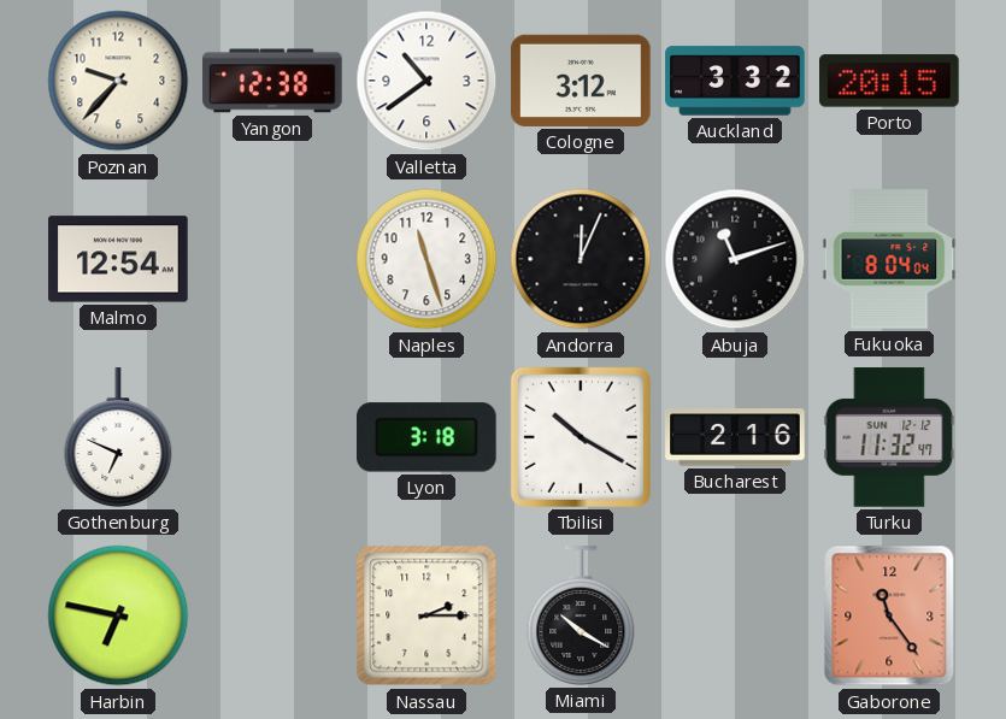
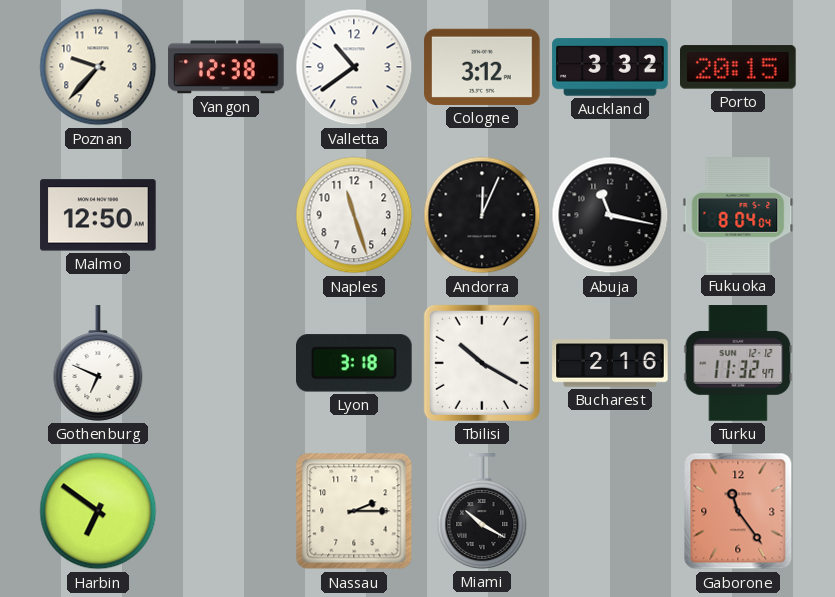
Malmo: 12:54 -> 12:50
Abuja: 11:12 -> 11:17
Harbin: 6:47 -> 6:51
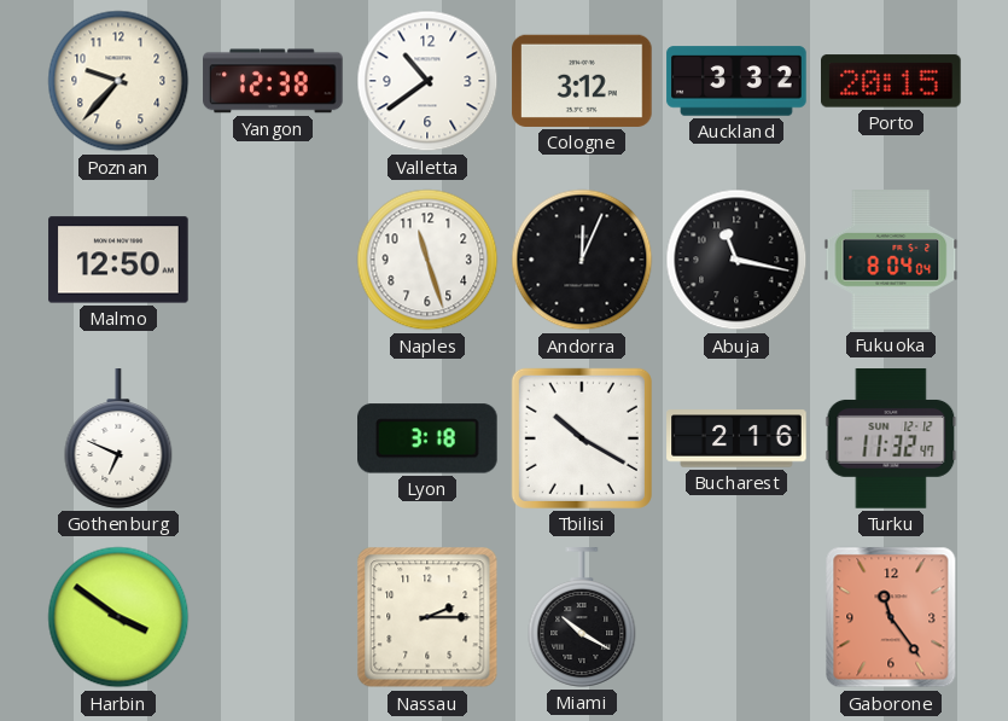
Harbin: 6:51 -> 3:51
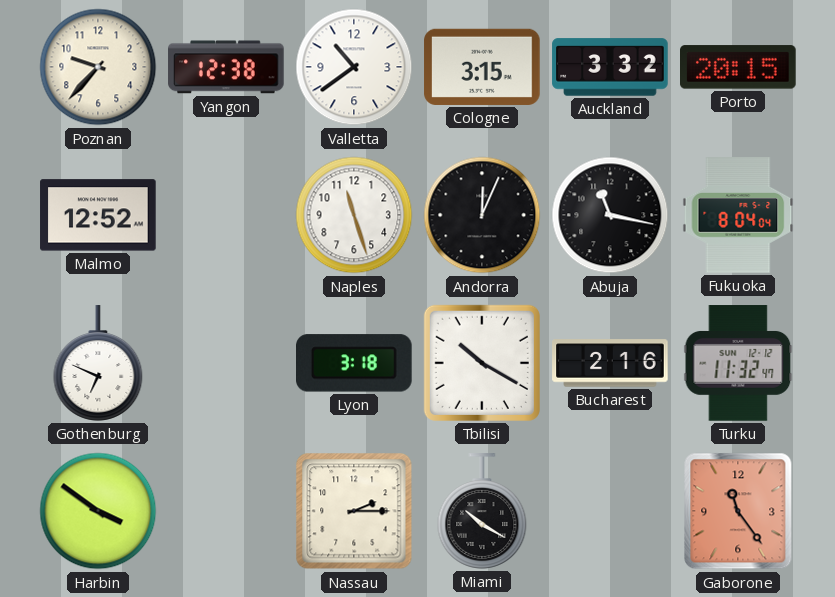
Cologne: 3:12 -> 3:15
Malmo: 12:50 -> 12:52
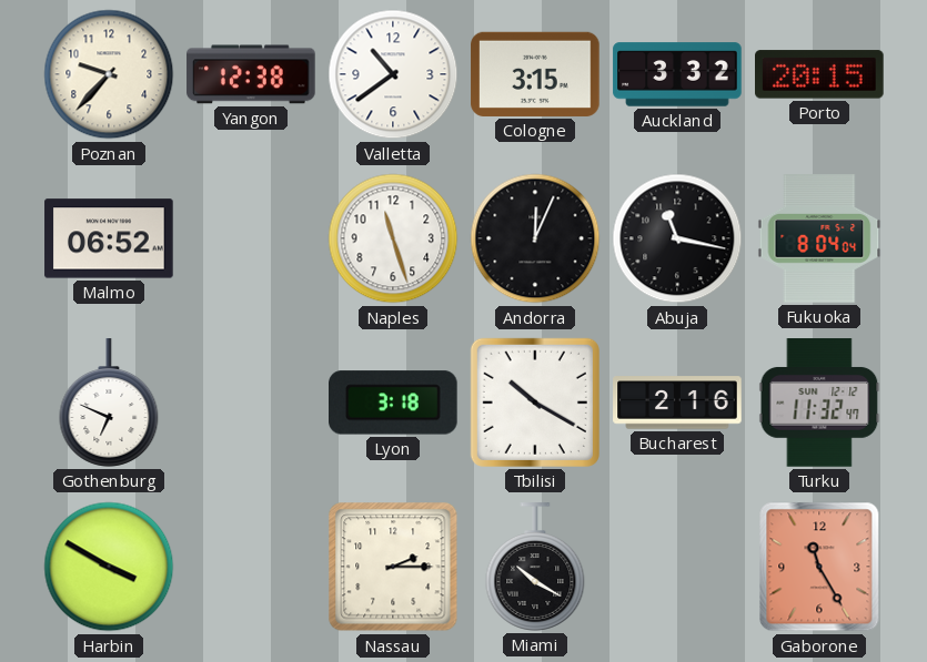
Malmo: 12:52 -> 06:52
Harbin: 3:51 -> 3:50
Gaborone: 11:24 -> 11:25
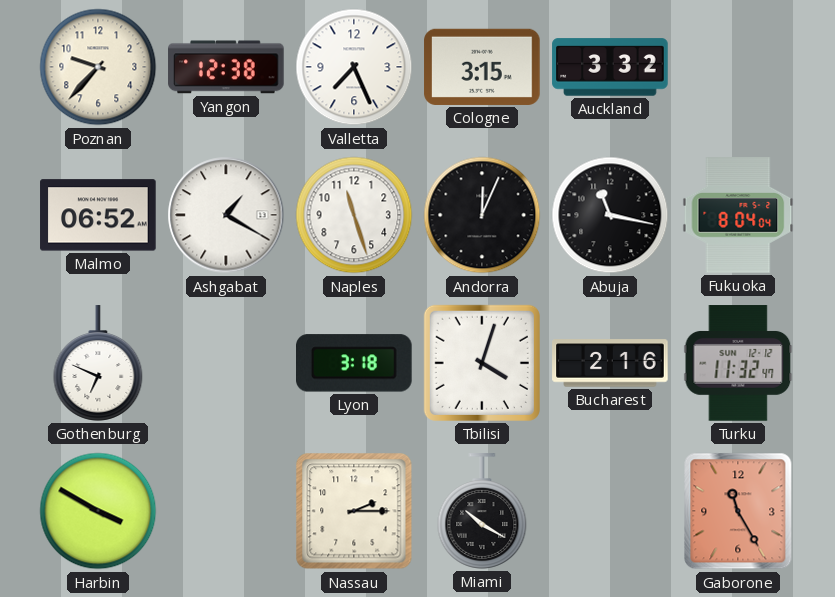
Valletta: 10:39 -> 7:26
Porto: 20:15 -> none
Ashgabat: none -> 1:20
Tbilisi: 10:20 -> 4:03
